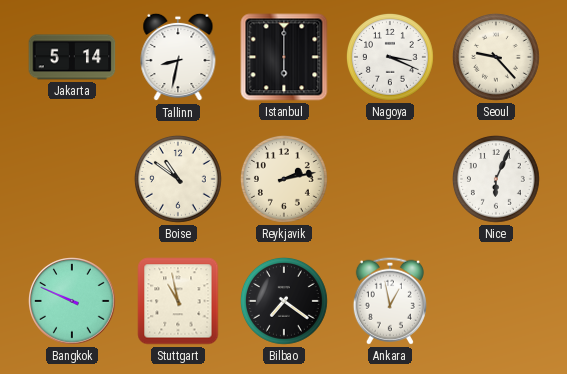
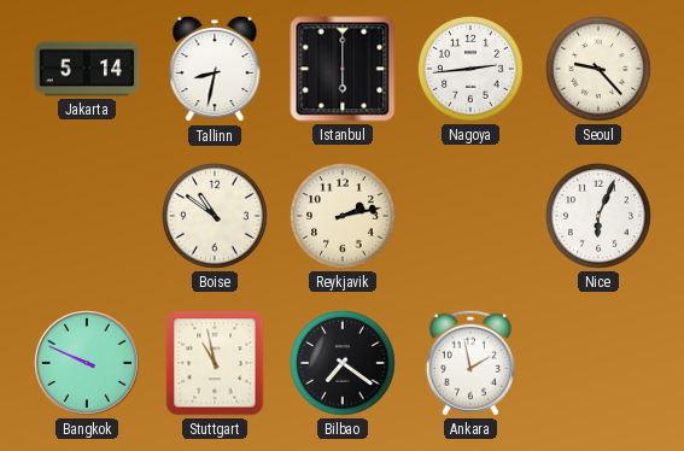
Nagoya: 3:19 -> 2:44
Ankara: 12:58 -> 1:58
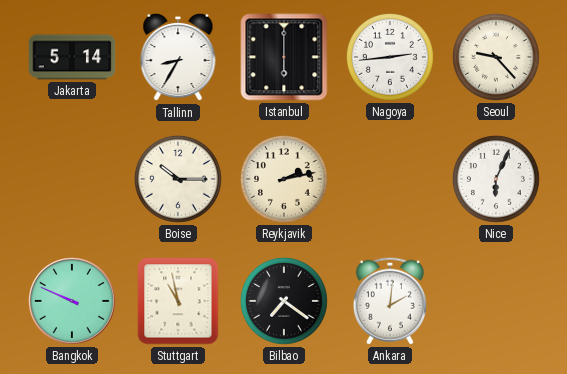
Tallinn: 8:32 -> 8:35
Boise: 10:51 -> 10:15
Ankara: 1:58 -> 2:01
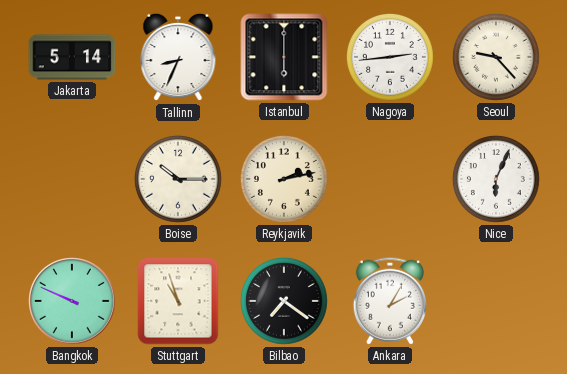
Tallinn: 8:35 -> 8:34
Stuttgart: 10:58 -> 10:57
Ankara: 2:01 -> 2:05
